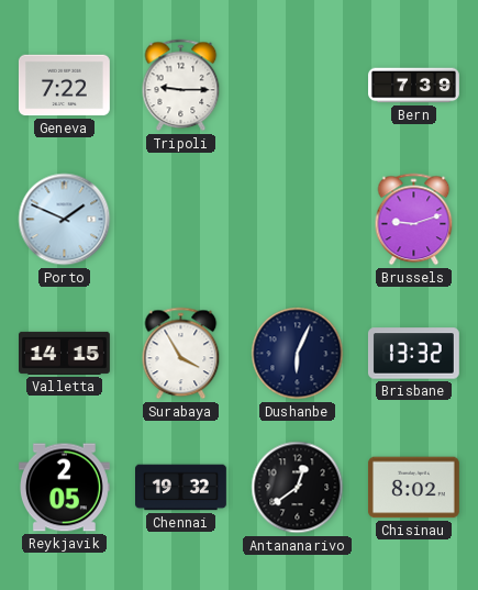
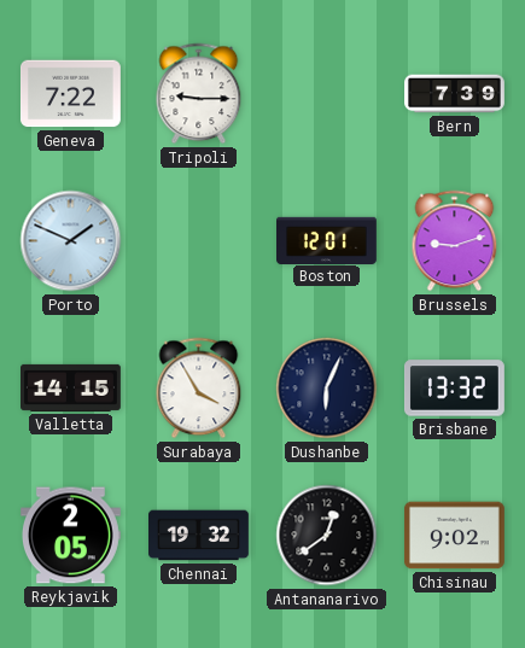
Boston: none -> 12:01
Chisinau: 8:02 -> 9:02
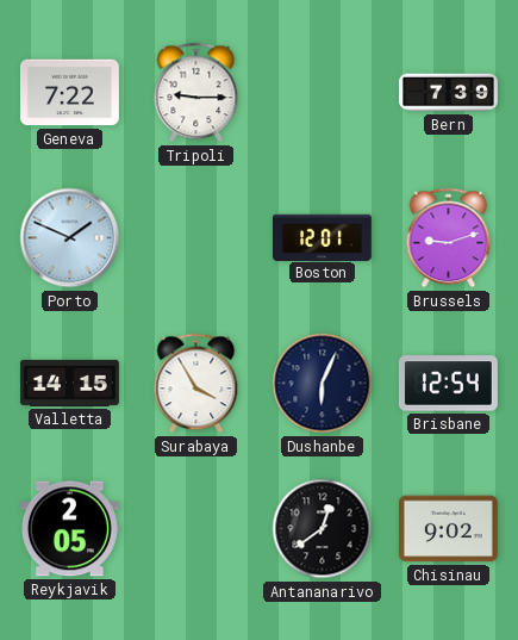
Brisbane: 13:32 -> 12:54
Chennai: 19:32 -> none
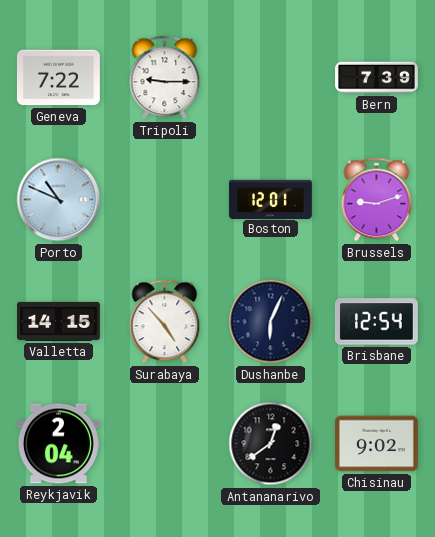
Porto: 1:49 -> 10:49
Surabaya: 3:55 -> 4:53
Reykjavik: 2:05 -> 2:04
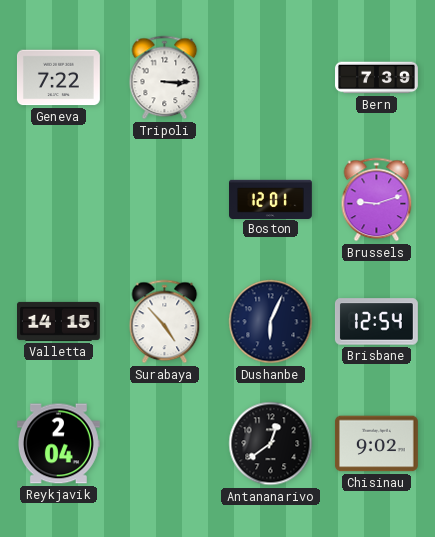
Tripoli: 9:15 -> 3:15
Porto: 10:49 -> none
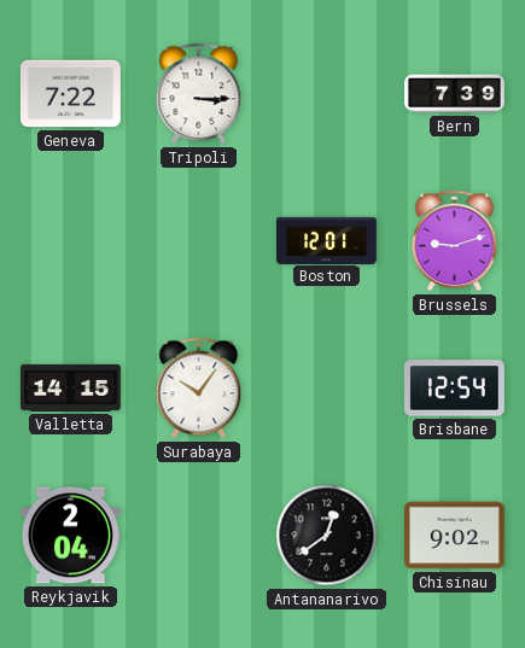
Surabaya: 4:53 -> 10:06
Dushanbe: 6:04 -> none
